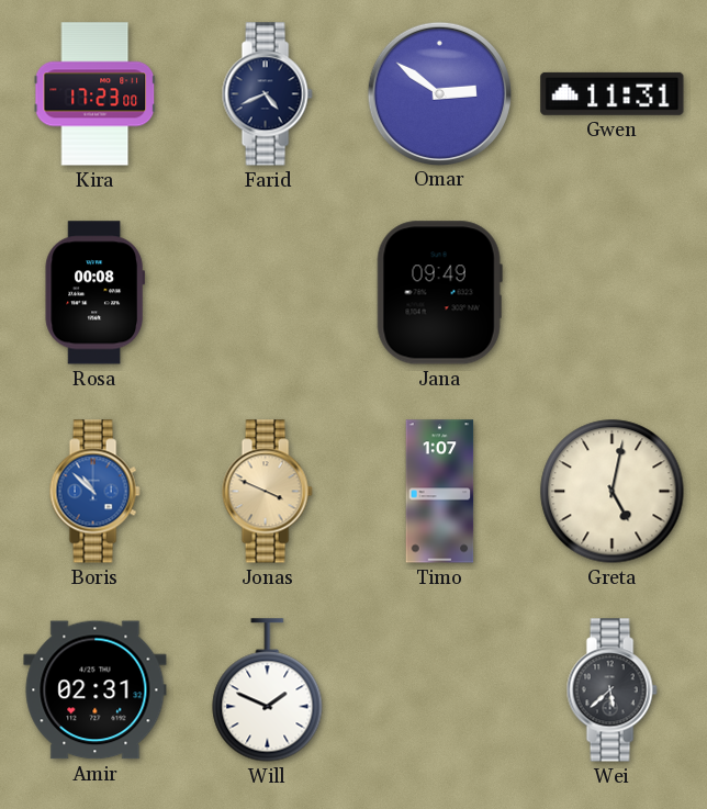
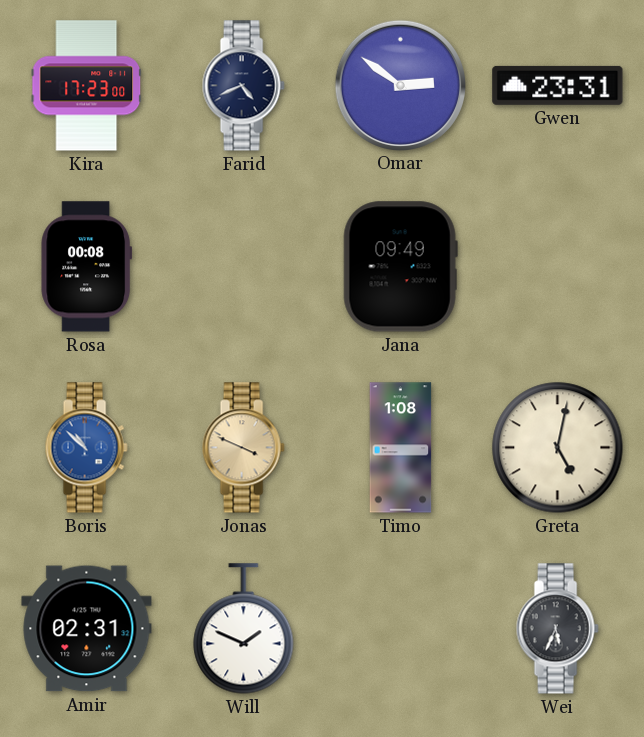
Gwen: 11:31 -> 23:31
Timo: 1:07 -> 1:08
Wei: 5:38 -> 5:34
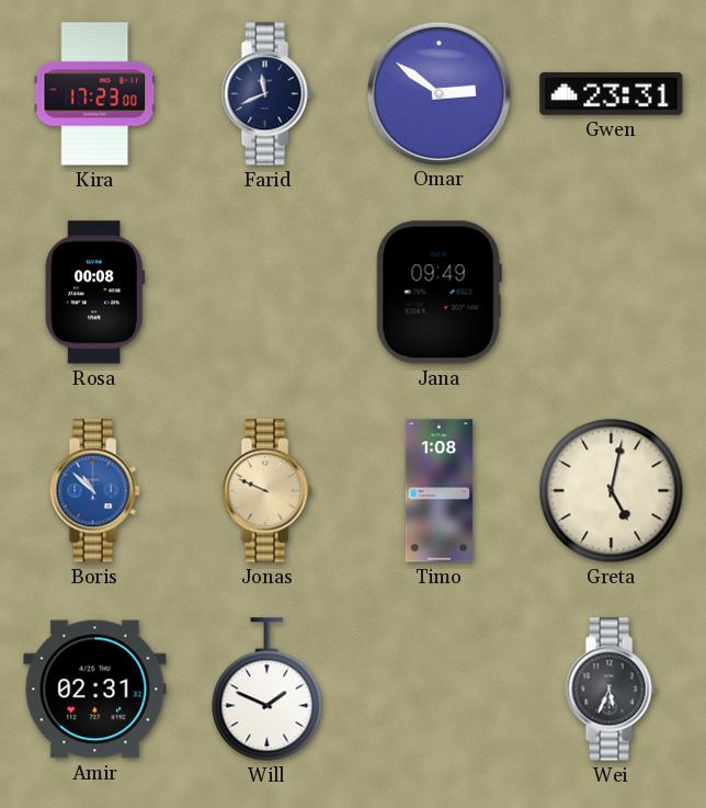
Farid: 4:41 -> 11:41
Jonas: 3:49 -> 9:49
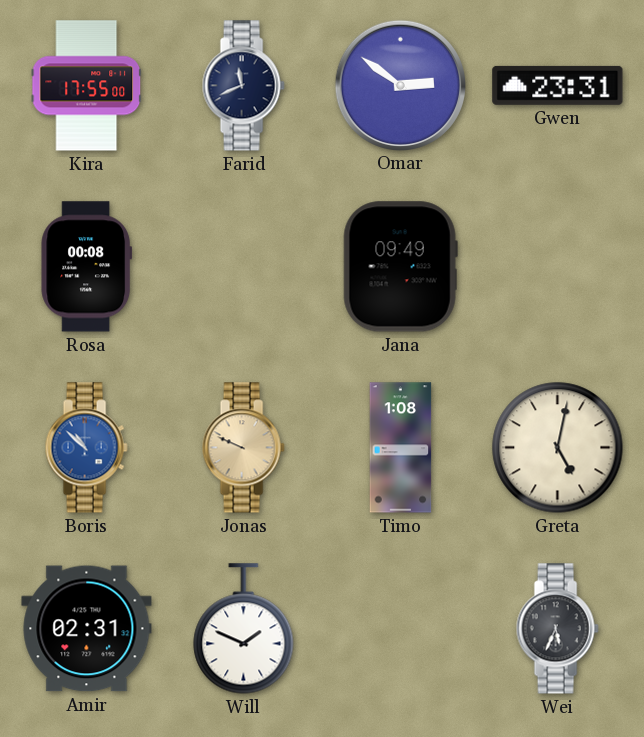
Kira: 17:23 -> 17:55
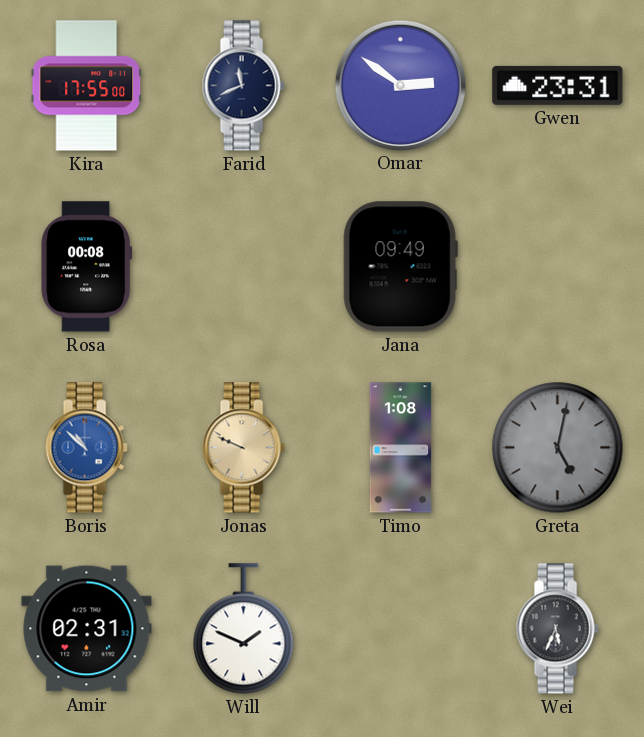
Greta dial: cream -> grey
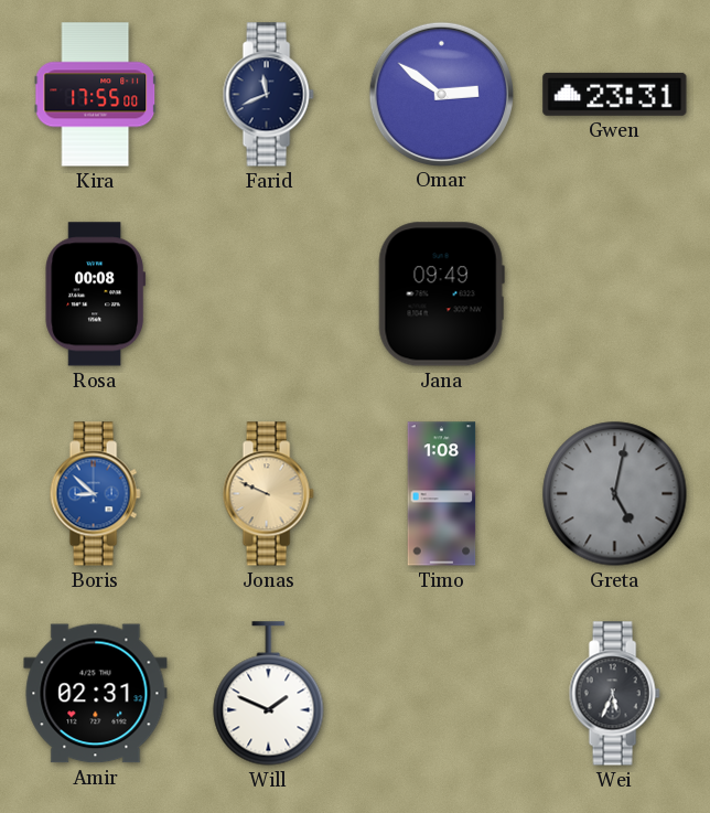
Boris: 10:52 -> 8:52
